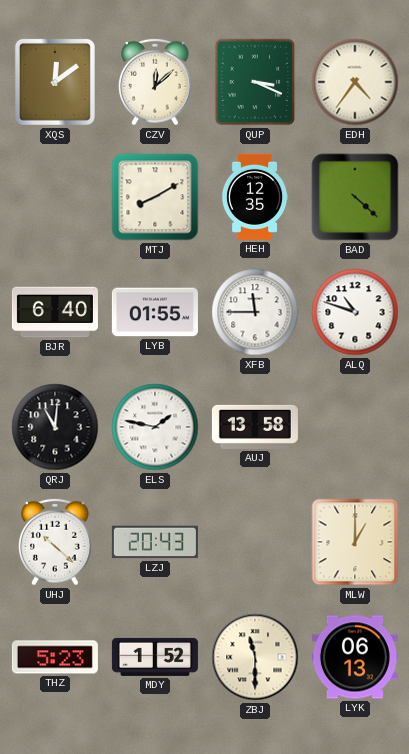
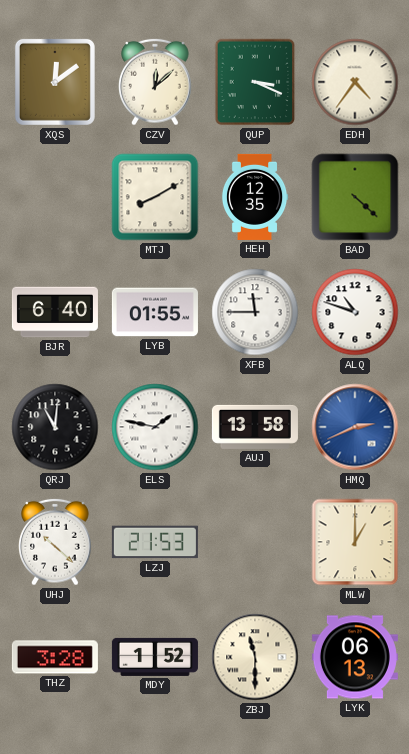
HMQ: none -> 2:41
LZJ: 20:43 -> 21:53
THZ: 5:23 -> 3:28
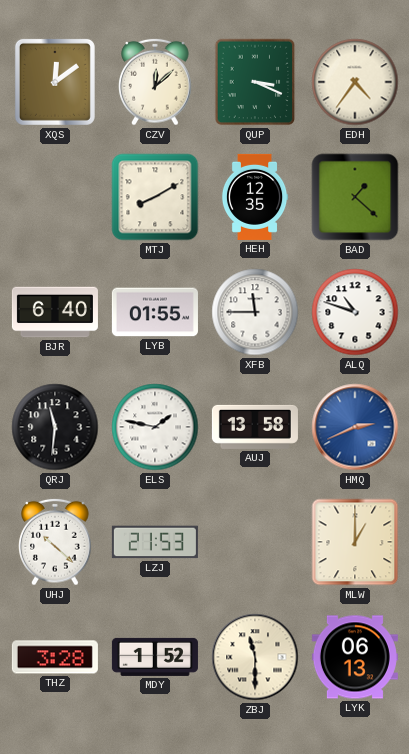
BAD: 4:22 -> 1:22
QRJ: 11:01 -> 11:31
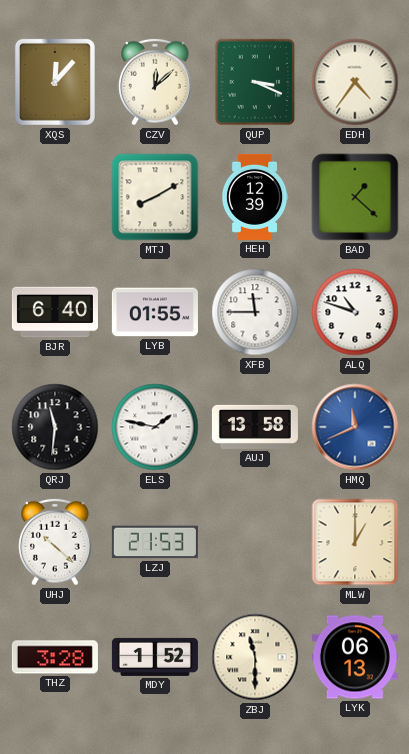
XQS: 12:09 -> 12:07
HEH: 12:35 -> 12:39
HMQ: 2:41 -> 11:41
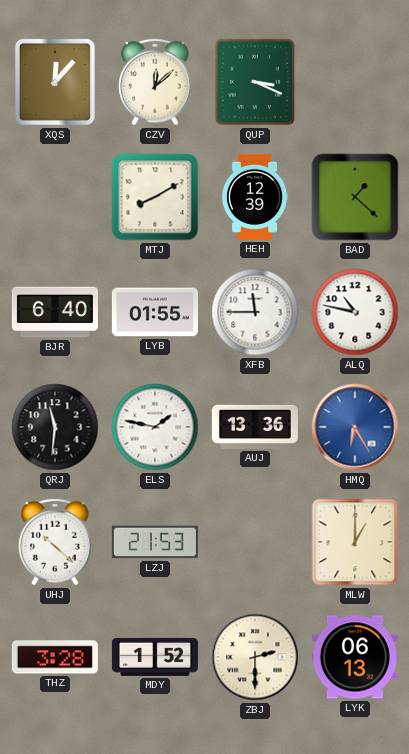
EDH: 4:36 -> none
ALQ: 10:48 -> 10:47
AUJ: 13:58 -> 13:36
HMQ: 11:41 -> 6:25
ZBJ: 11:30 -> 2:30
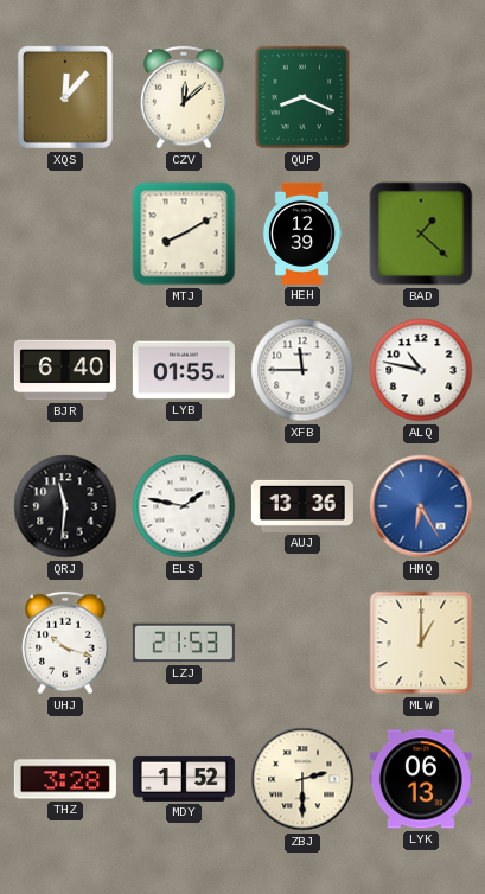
QUP: 3:19 -> 8:19
UHJ: 10:22 -> 10:18
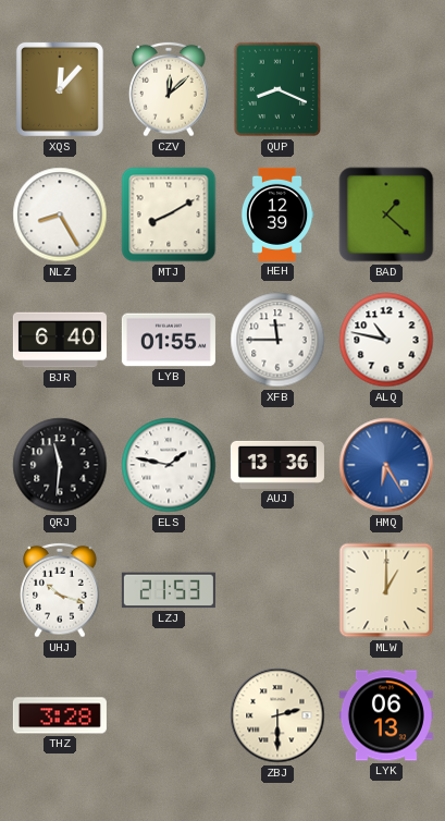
NLZ: none -> 8:25
MDY: 1:52 -> none
